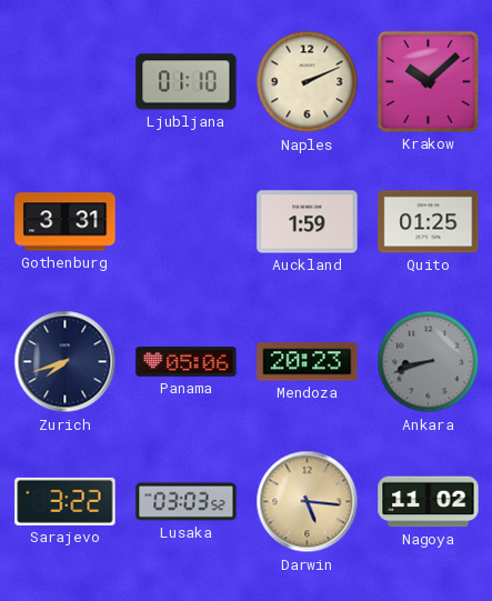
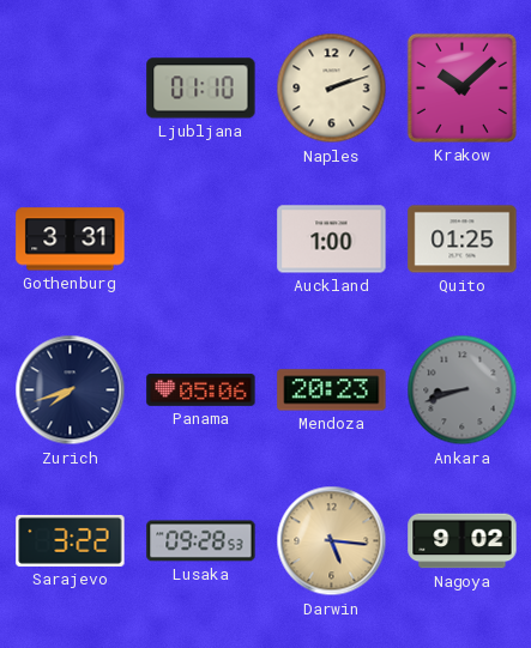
Naples: 2:11 -> 2:12
Auckland: 1:59 -> 1:00
Lusaka: 03:03 -> 09:28
Nagoya: 11:02 -> 9:02
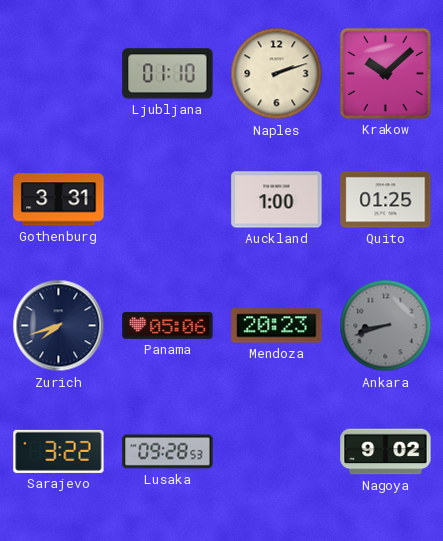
Darwin: 5:16 -> none
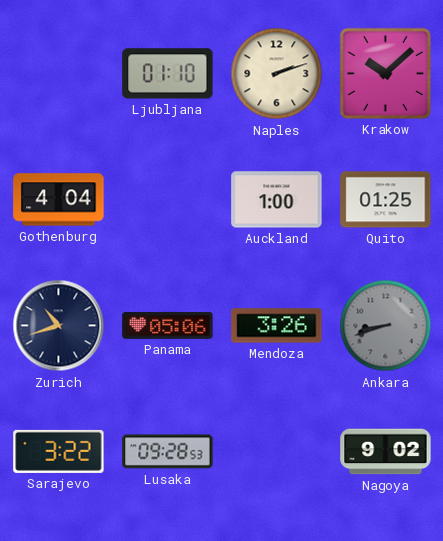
Gothenburg: 3:31 -> 4:04
Zurich: 7:42 -> 10:42
Mendoza: 20:23 -> 3:26
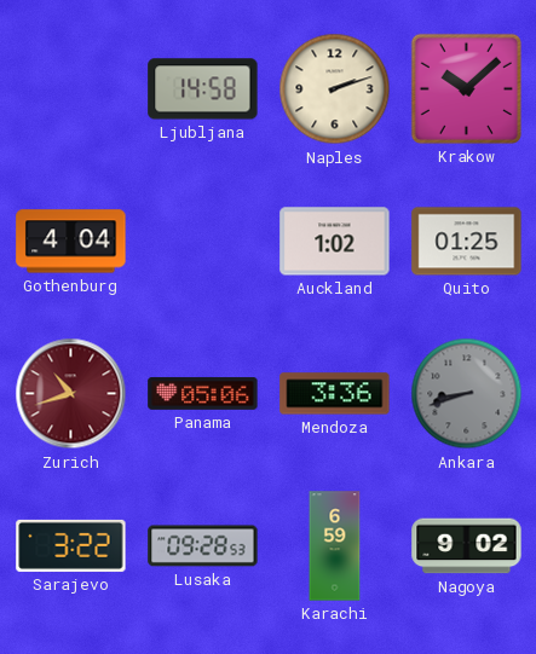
Ljubljana: 01:10 -> 14:58
Auckland: 1:00 -> 1:02
Zurich dial: navy -> burgundy
Mendoza: 3:26 -> 3:36
Karachi: none -> 6:59
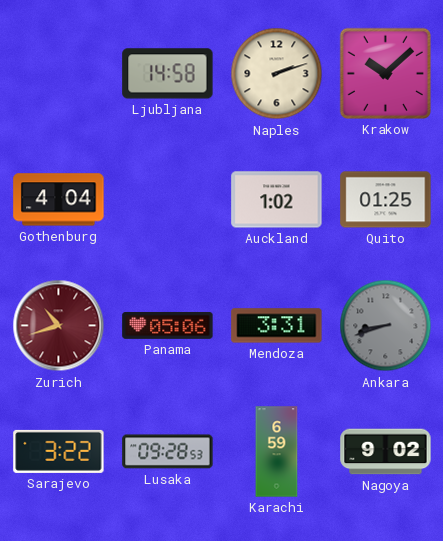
Mendoza: 3:36 -> 3:31
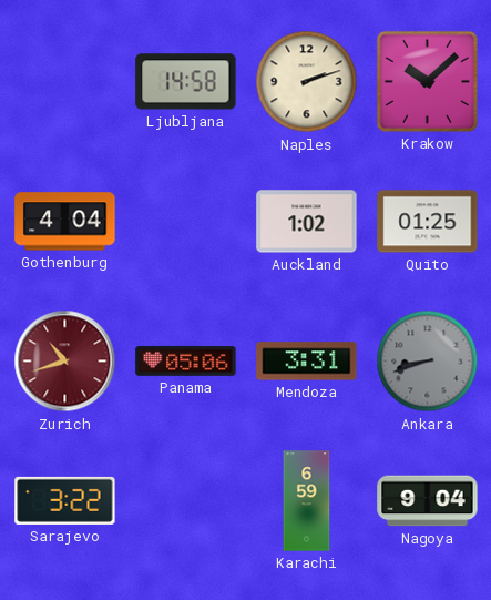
Lusaka: 09:28 -> none
Nagoya: 9:02 -> 9:04
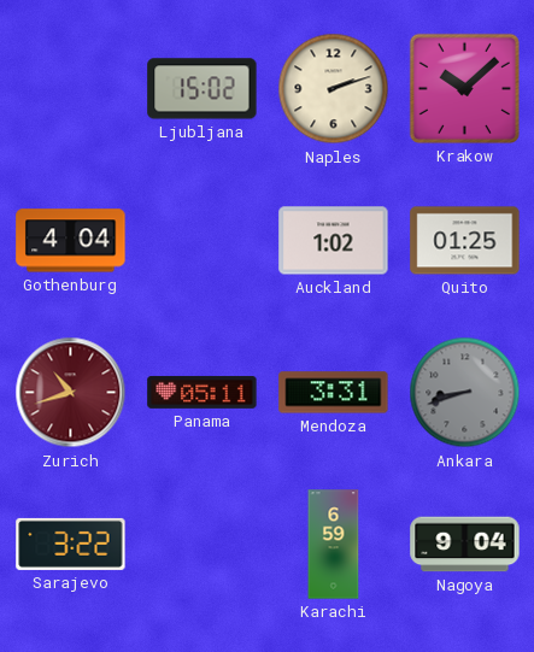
Ljubljana: 14:58 -> 15:02
Panama: 05:06 -> 05:11
